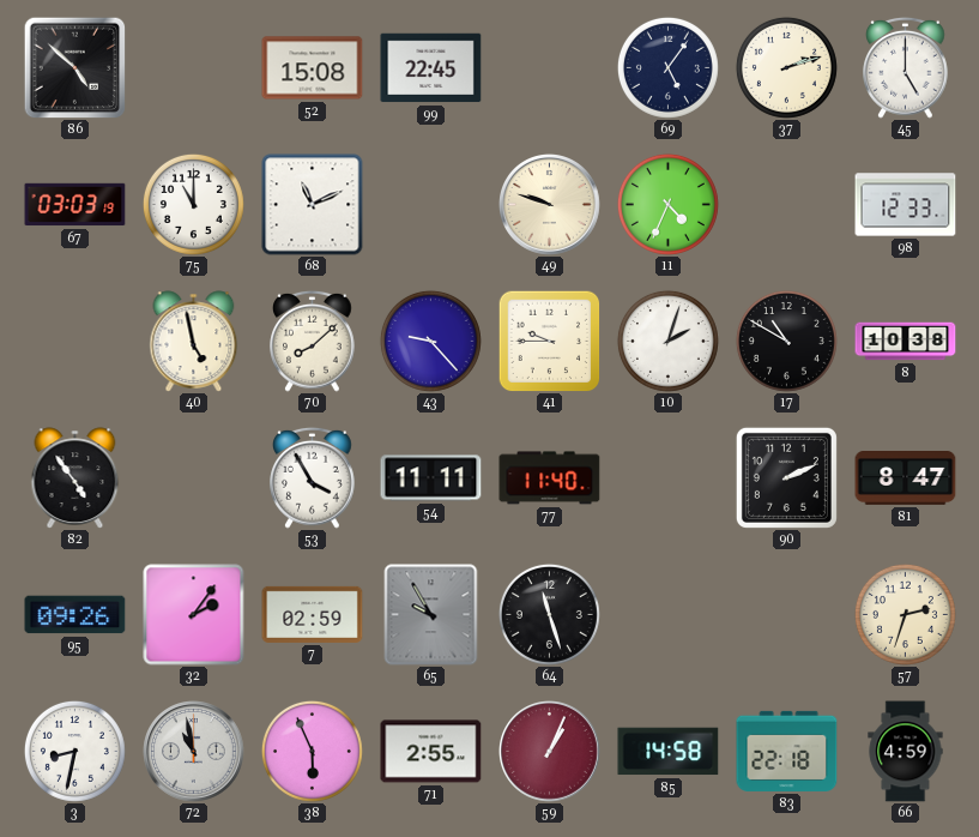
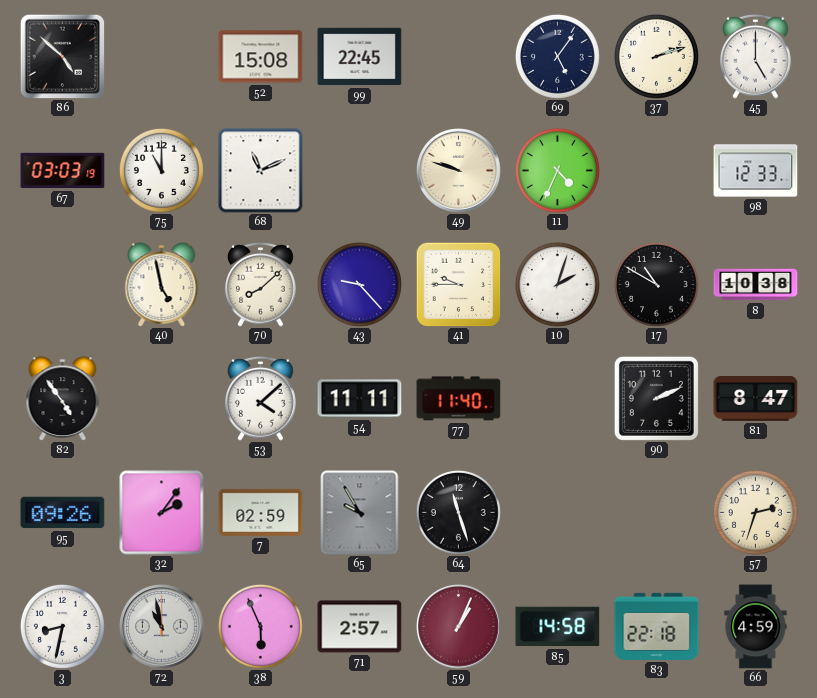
53: 3:55 -> 4:08
71: 2:55 -> 2:57
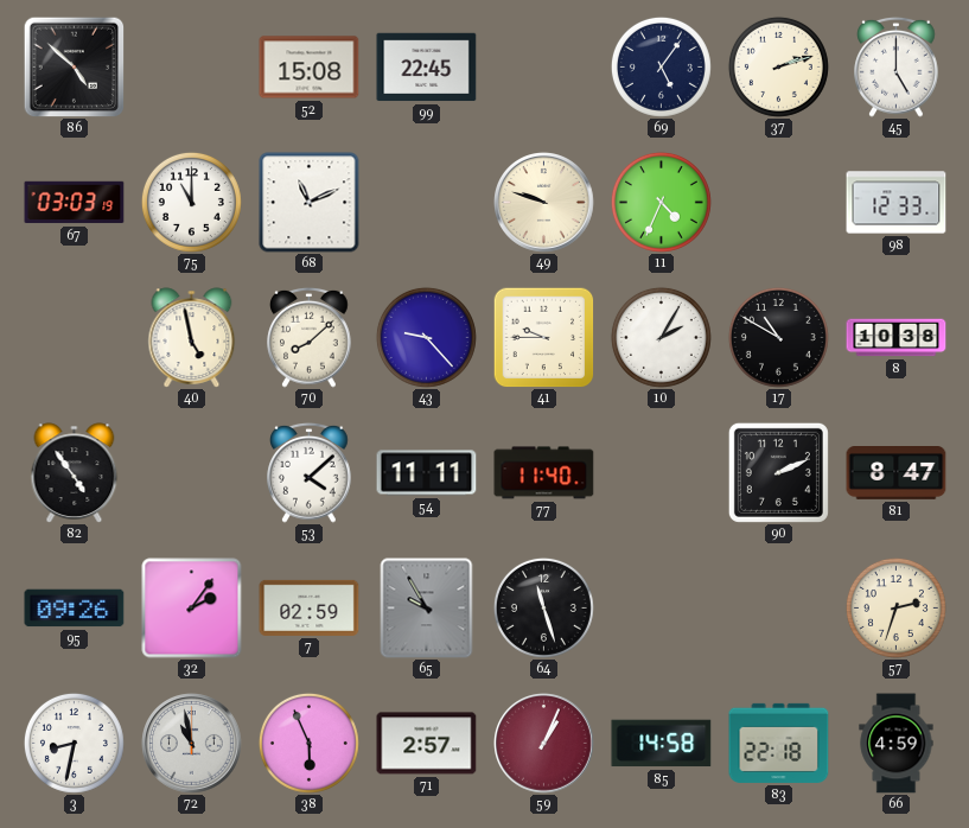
10: 2:03 -> 2:05
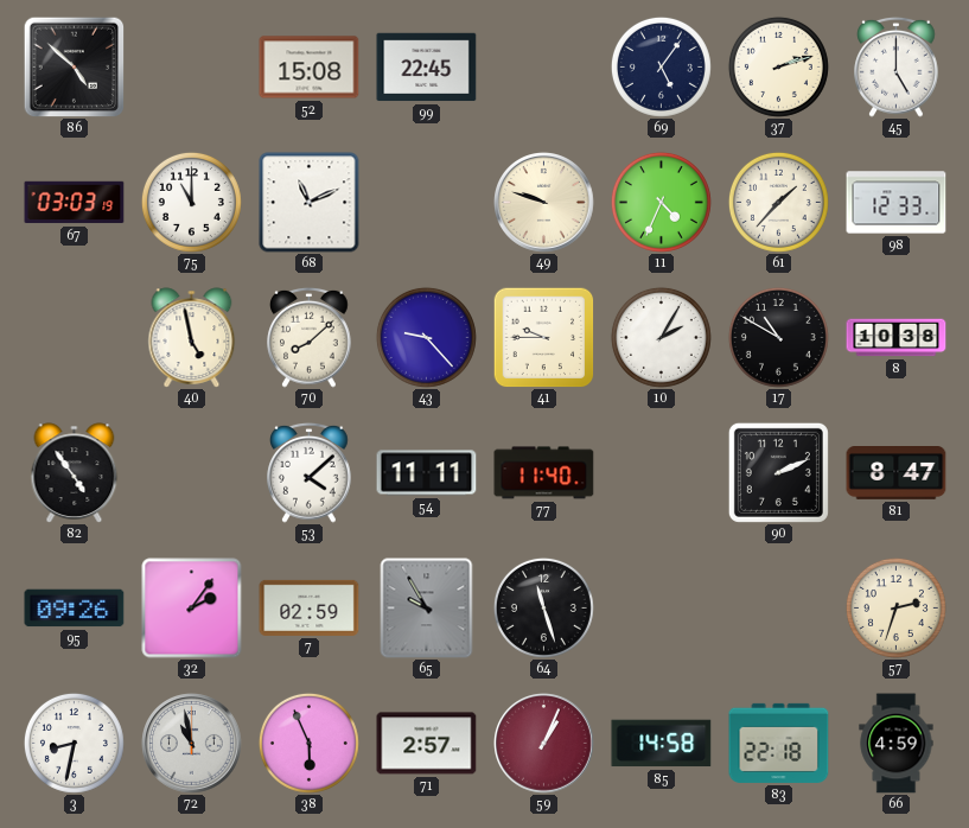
61: none -> 1:37
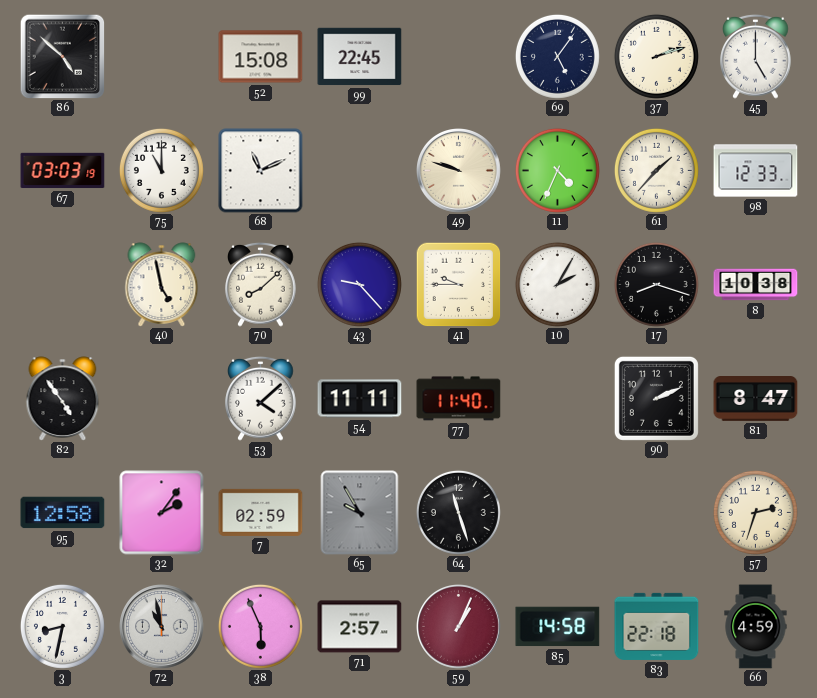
17: 10:50 -> 8:18
95: 09:26 -> 12:58
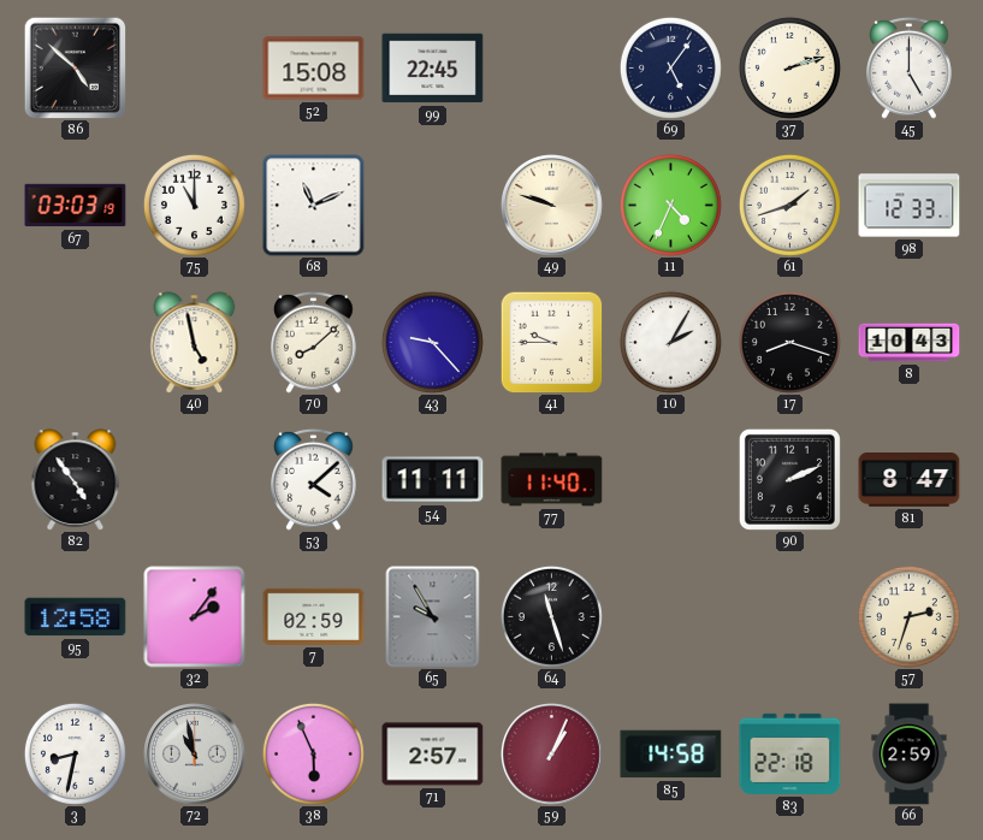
61: 1:37 -> 1:42
8: 10:38 -> 10:43
66: 4:59 -> 2:59
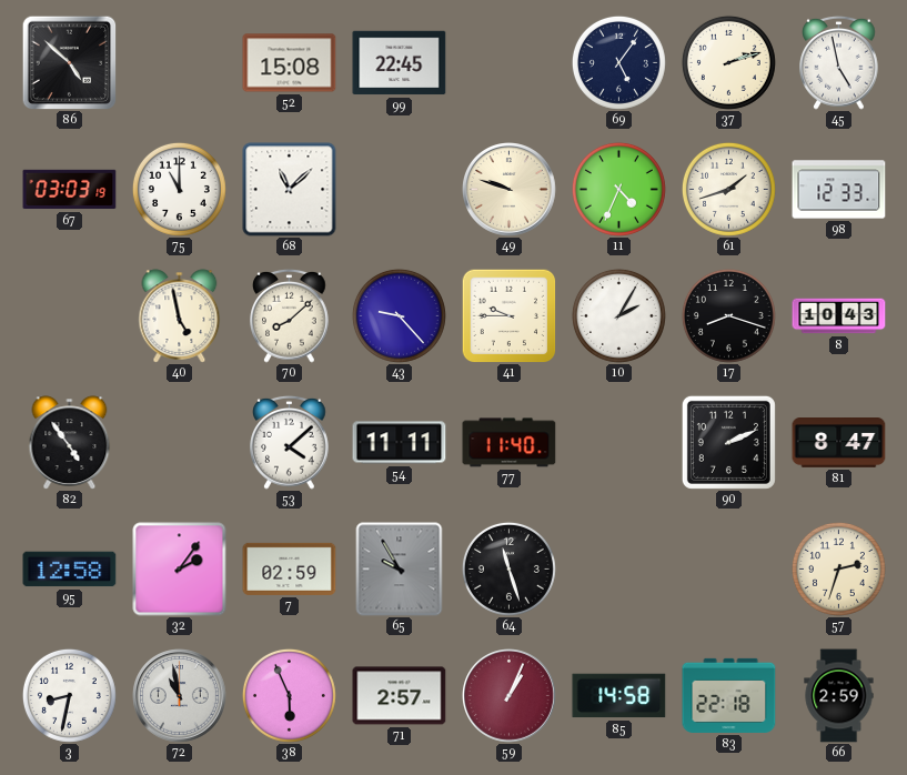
45: 5:00 -> 4:58
68: 11:11 -> 11:08
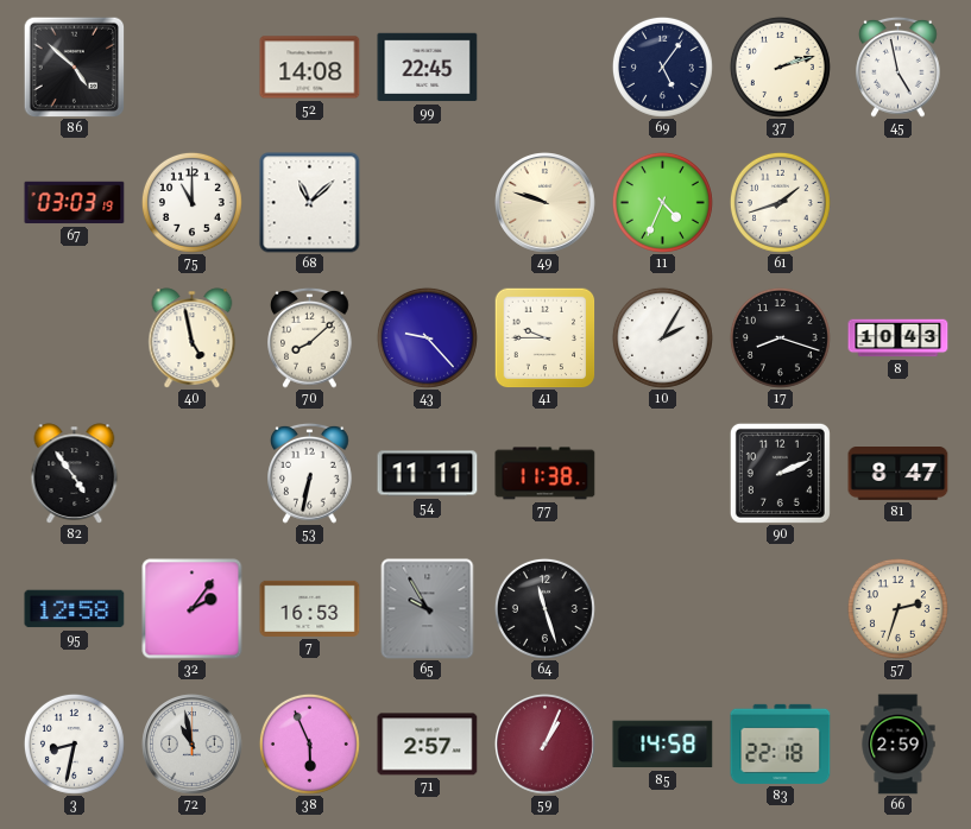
52: 15:08 -> 14:08
98: 12:33 -> none
53: 4:08 -> 6:32
77: 11:40 -> 11:38
7: 02:59 -> 16:53
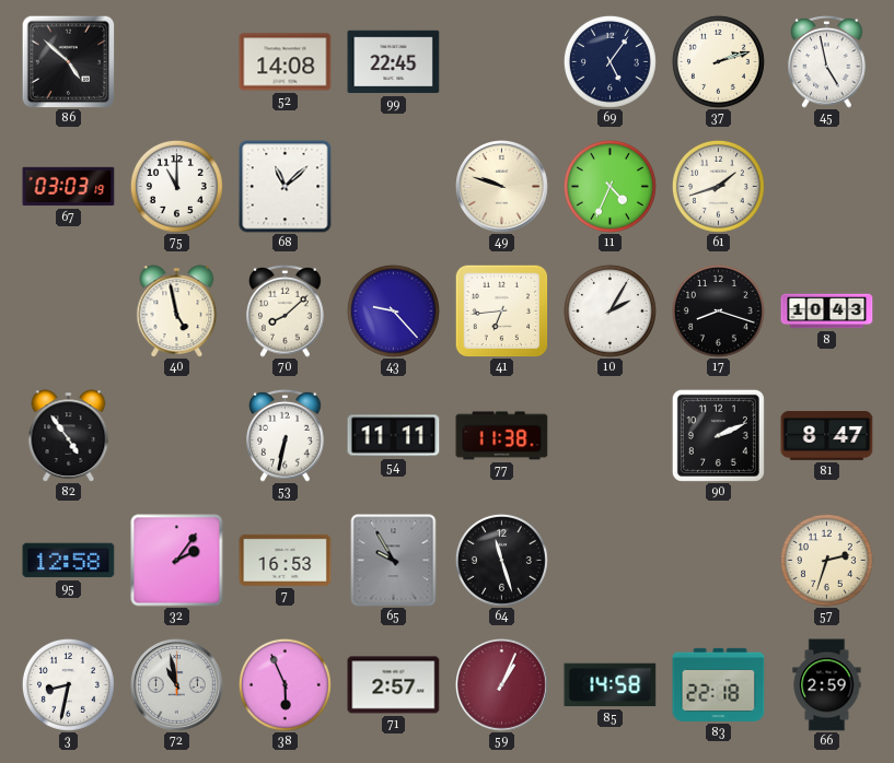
41: 9:45 -> 6:44
